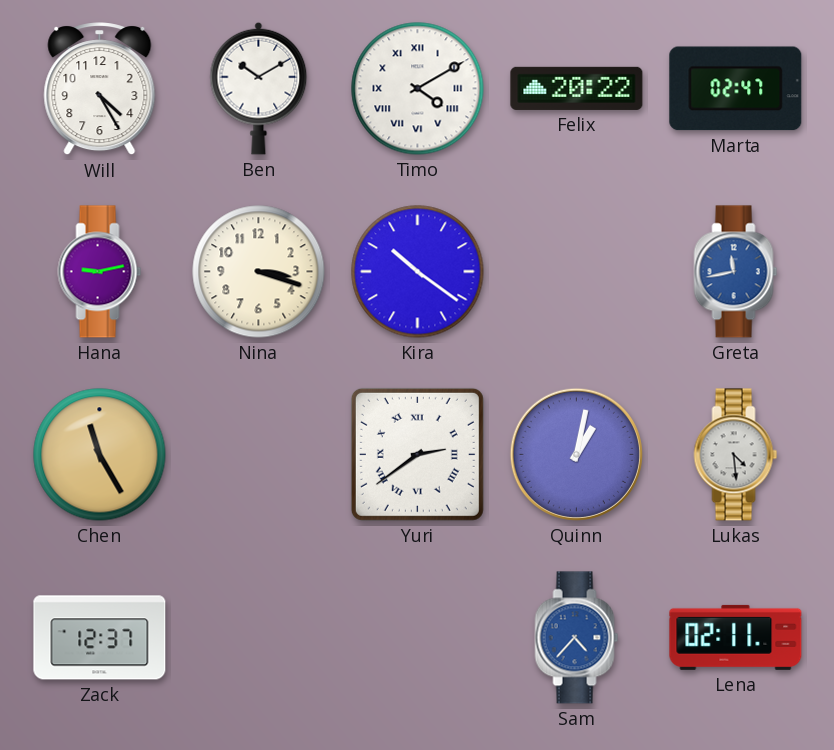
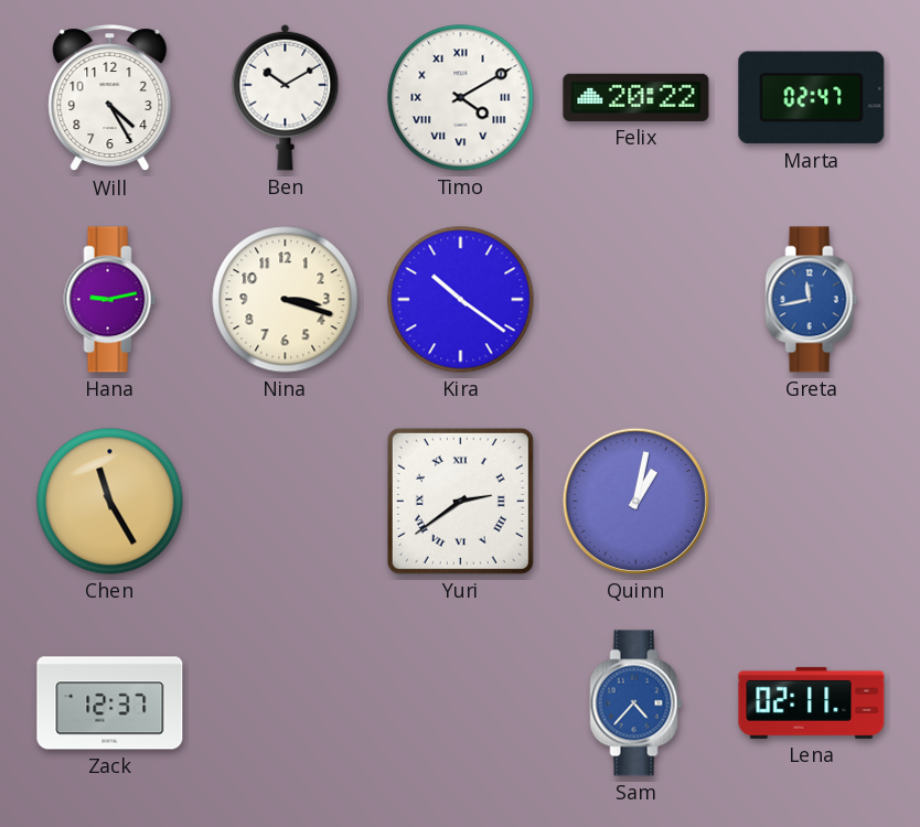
Lukas: 4:29 -> none
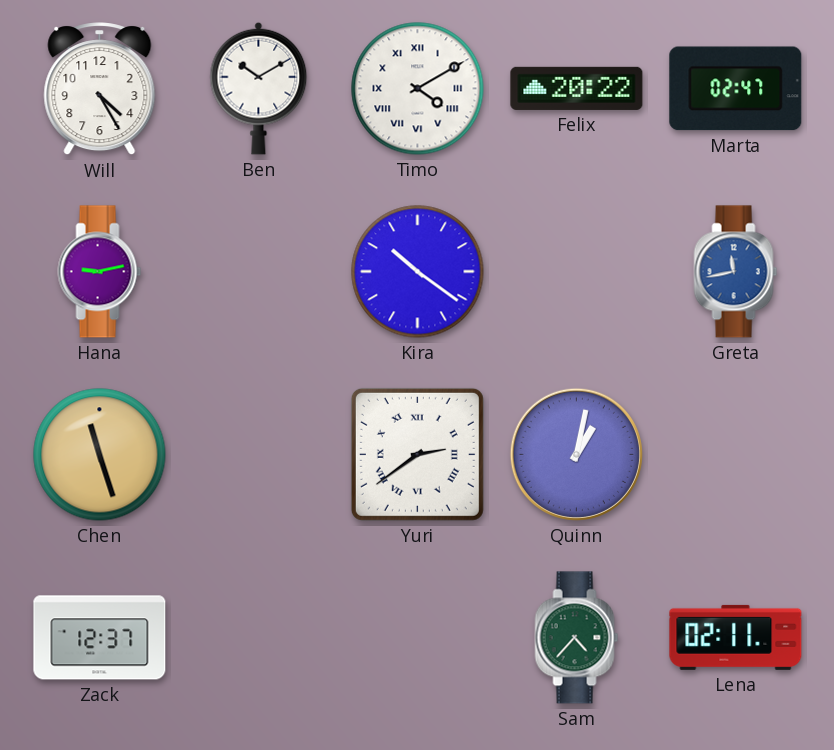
Nina: 3:18 -> none
Chen: 11:25 -> 11:27
Sam dial: blue -> green
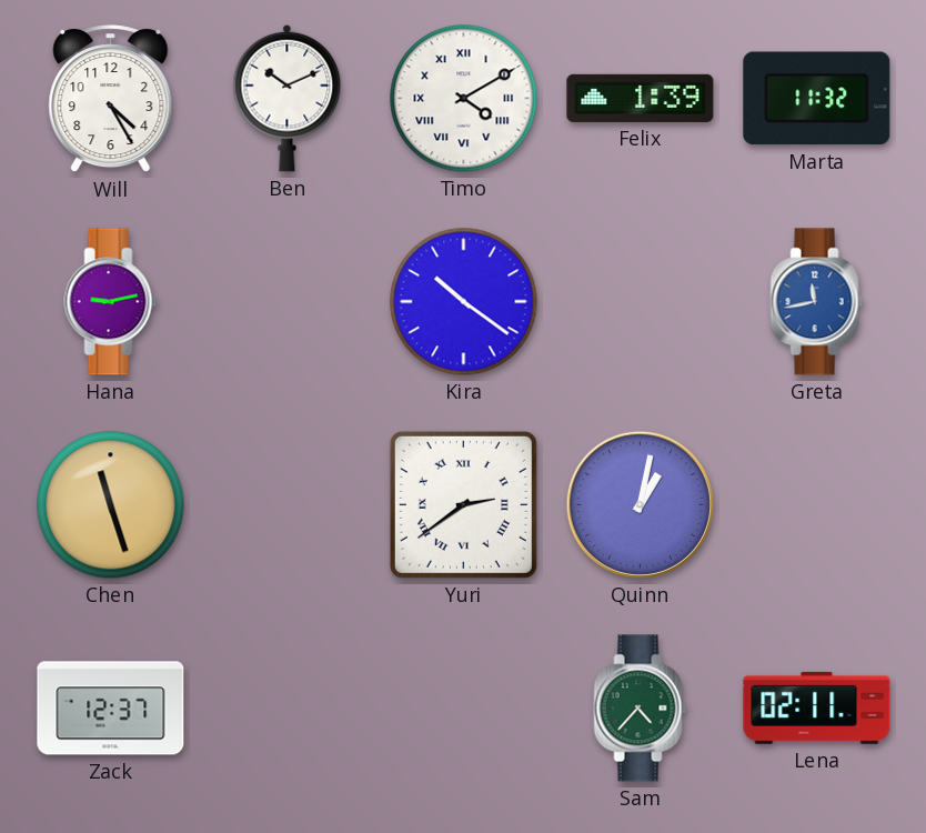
Ben: 10:10 -> 10:11
Felix: 20:22 -> 1:39
Marta: 02:47 -> 11:32
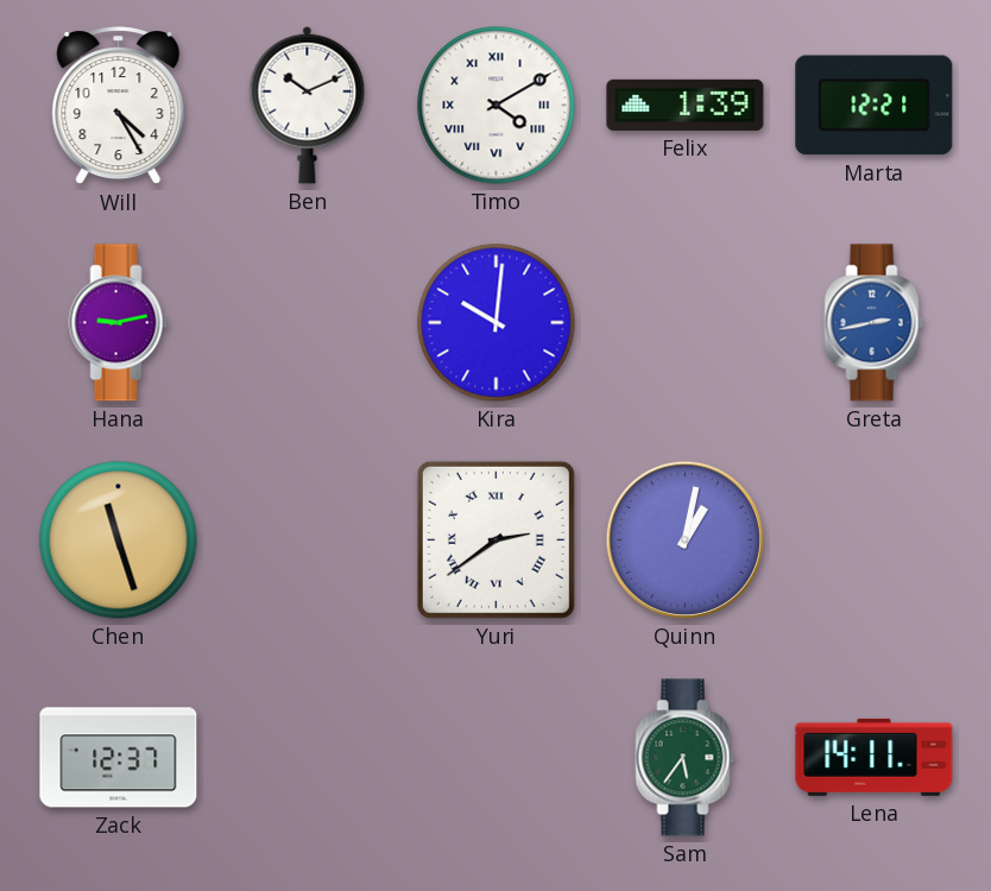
Marta: 11:32 -> 12:21
Kira: 10:21 -> 10:01
Greta: 11:43 -> 2:43
Sam: 4:37 -> 5:36
Lena: 02:11 -> 14:11
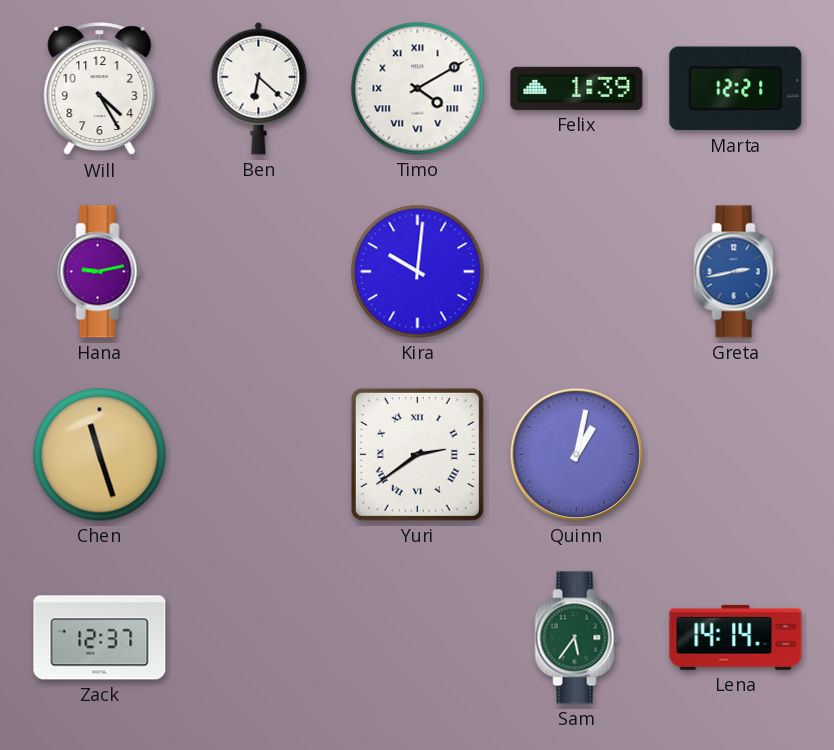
Ben: 10:11 -> 6:22
Lena: 14:11 -> 14:14
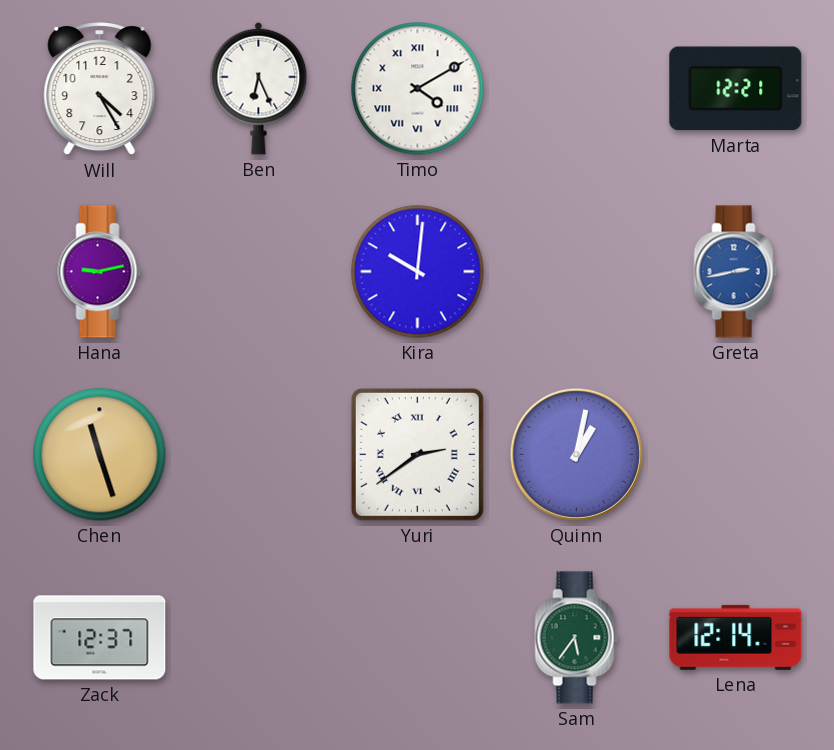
Ben: 6:22 -> 6:26
Felix: 1:39 -> none
Lena: 14:14 -> 12:14
